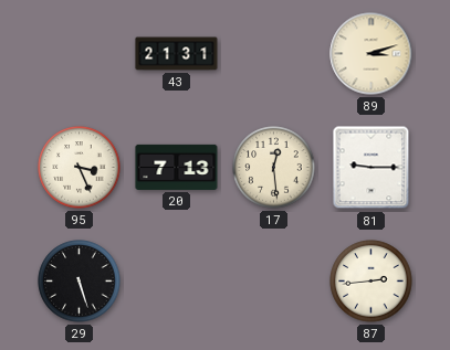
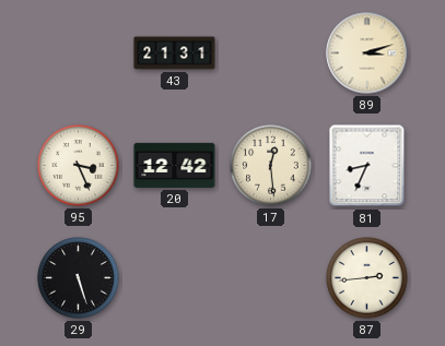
20: 7:13 -> 12:42
81: 9:15 -> 8:34
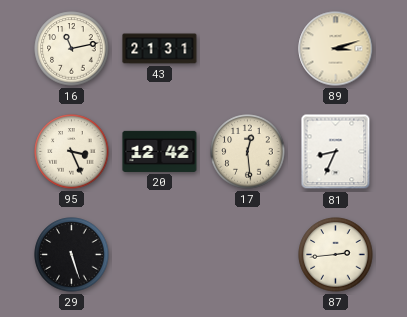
16: none -> 11:13
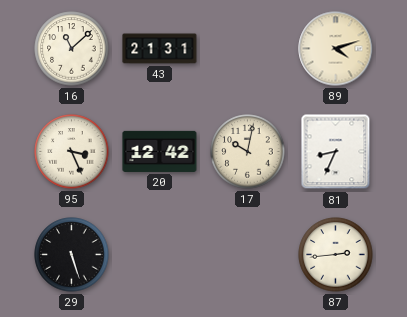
16: 11:13 -> 11:08
89: 3:12 -> 4:12
17: 12:29 -> 10:02
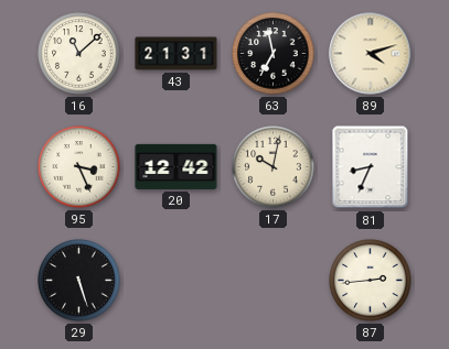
63: none -> 6:58
